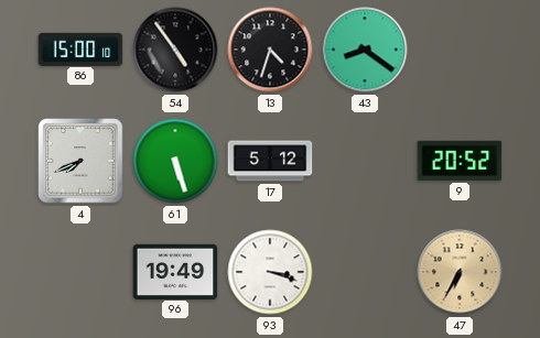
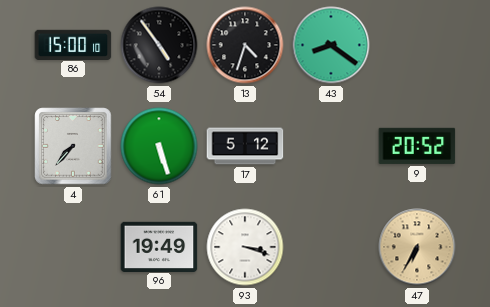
4: 7:41 -> 7:37
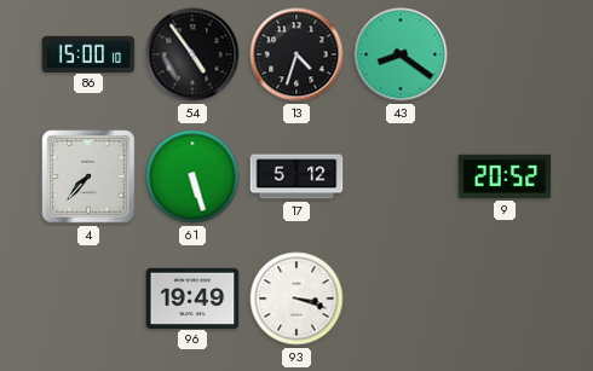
47: 6:35 -> none
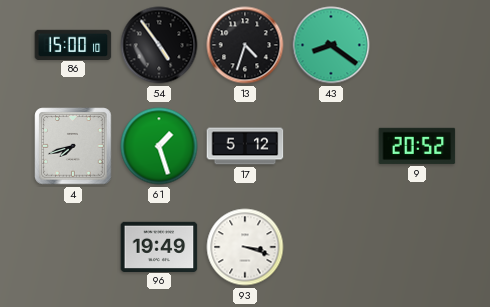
4: 7:37 -> 7:42
61: 5:27 -> 1:27
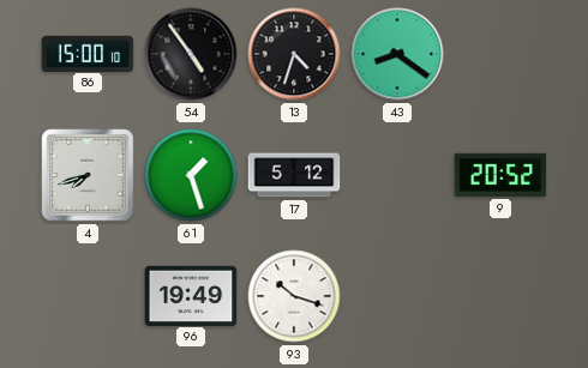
93: 3:18 -> 10:18
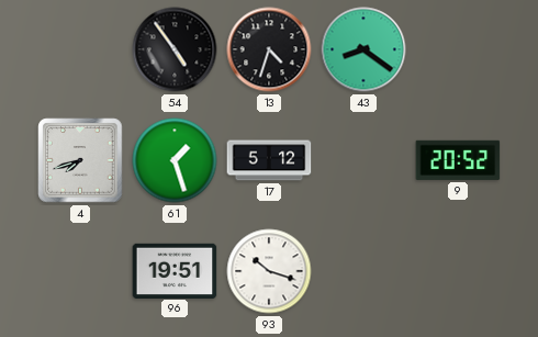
86: 15:00 -> none
96: 19:49 -> 19:51
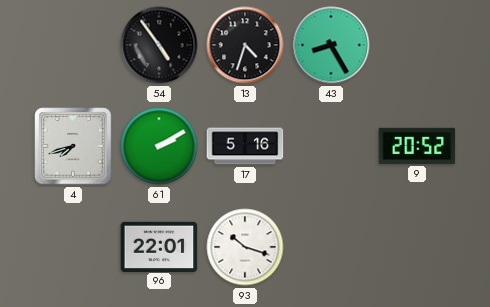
43: 8:21 -> 8:25
61: 1:27 -> 2:10
17: 5:12 -> 5:16
96: 19:51 -> 22:01
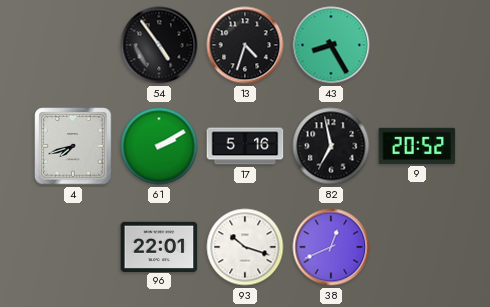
82: none -> 6:58
38: none -> 12:41
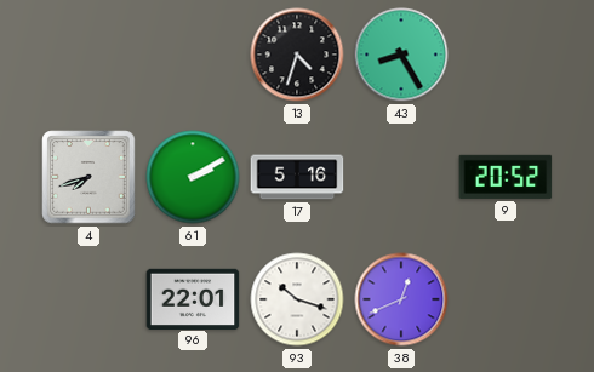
54: 4:54 -> none
82: 6:58 -> none
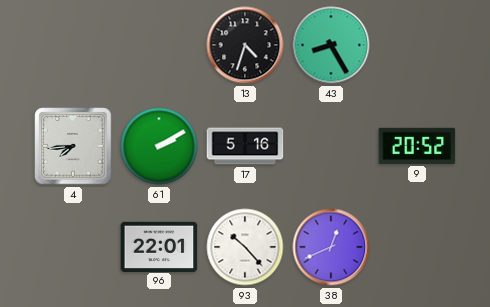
4: 7:42 -> 7:44
93: 10:18 -> 10:23
